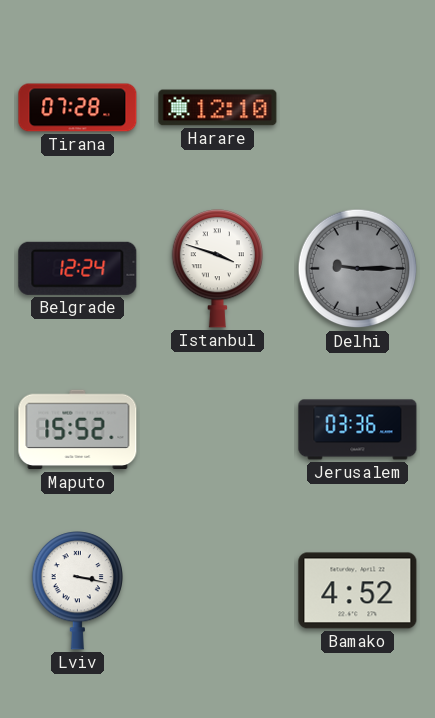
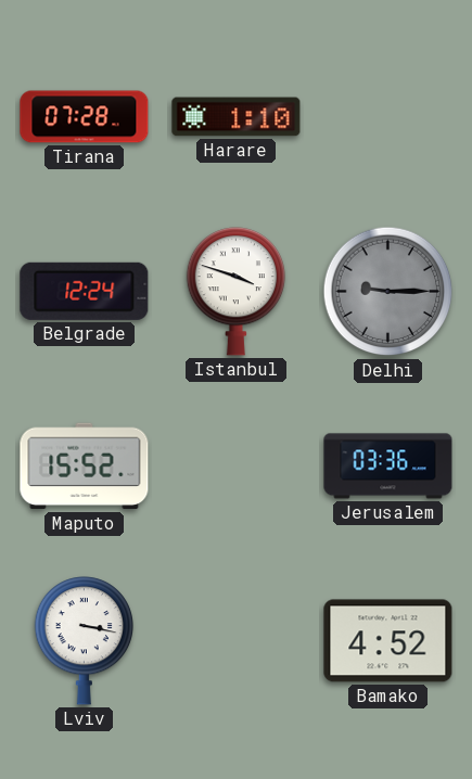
Harare: 12:10 -> 1:10
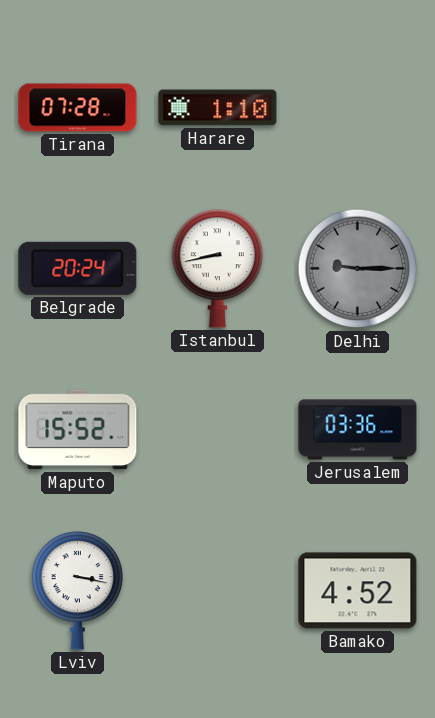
Belgrade: 12:24 -> 20:24
Istanbul: 3:48 -> 8:43
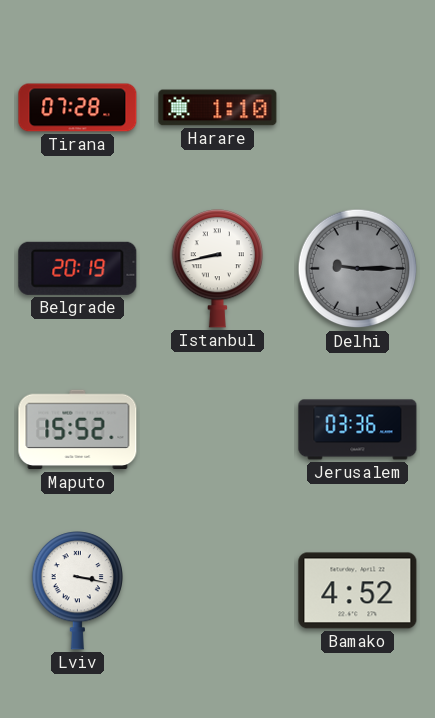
Belgrade: 20:24 -> 20:19
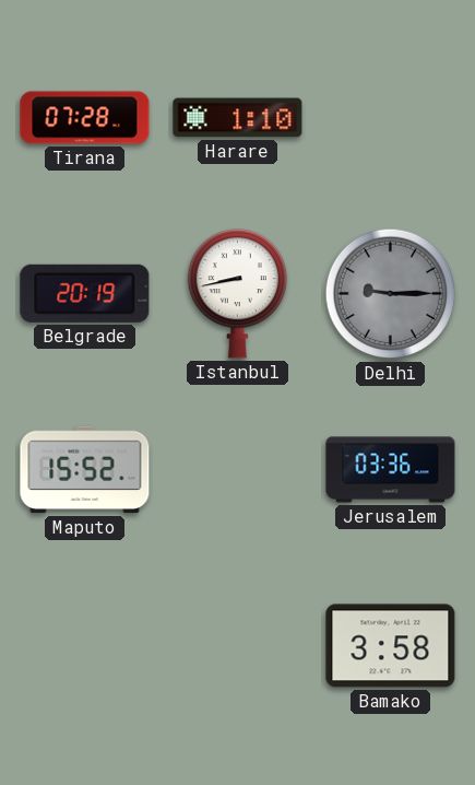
Lviv: 3:17 -> none
Bamako: 4:52 -> 3:58
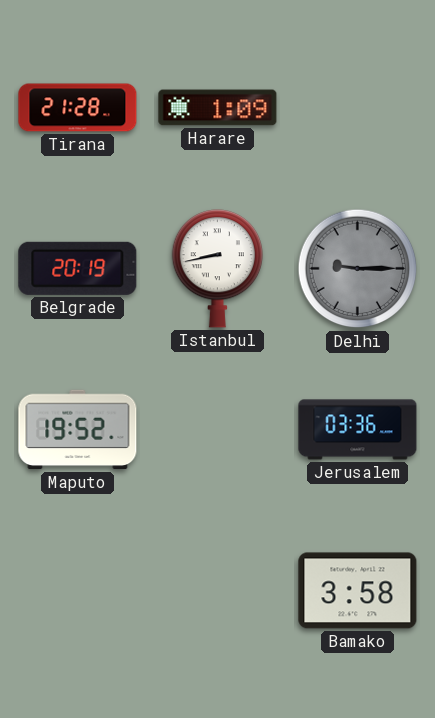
Tirana: 07:28 -> 21:28
Harare: 1:10 -> 1:09
Maputo: 15:52 -> 19:52
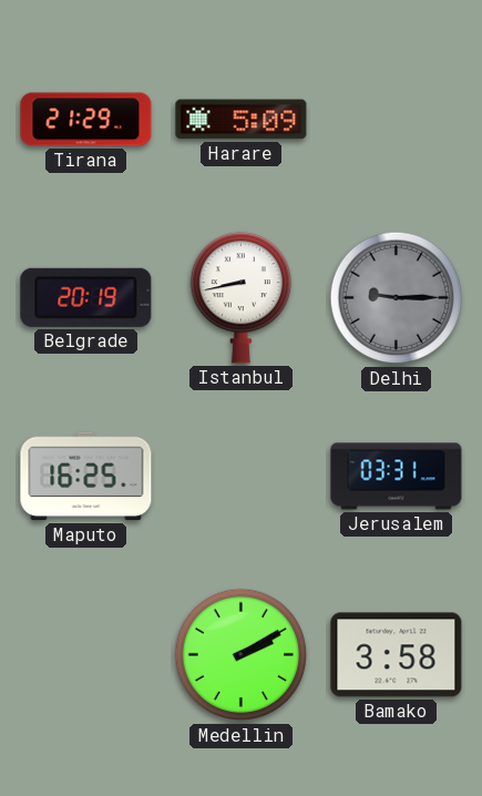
Tirana: 21:28 -> 21:29
Harare: 1:09 -> 5:09
Maputo: 19:52 -> 16:25
Jerusalem: 03:36 -> 03:31
Medellin: none -> 2:10
